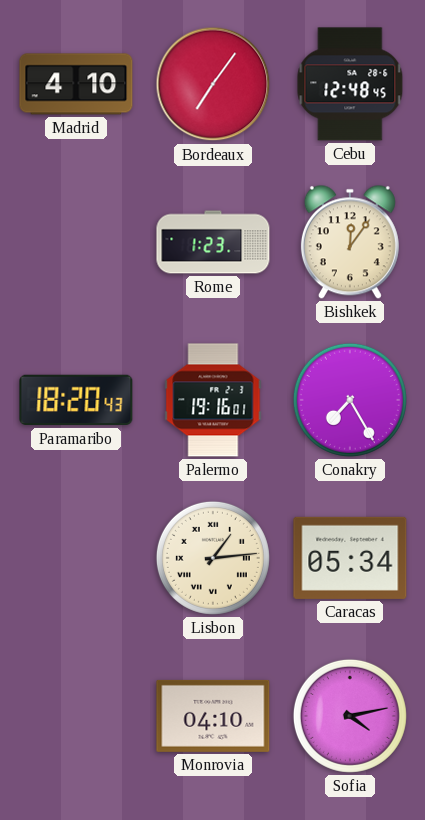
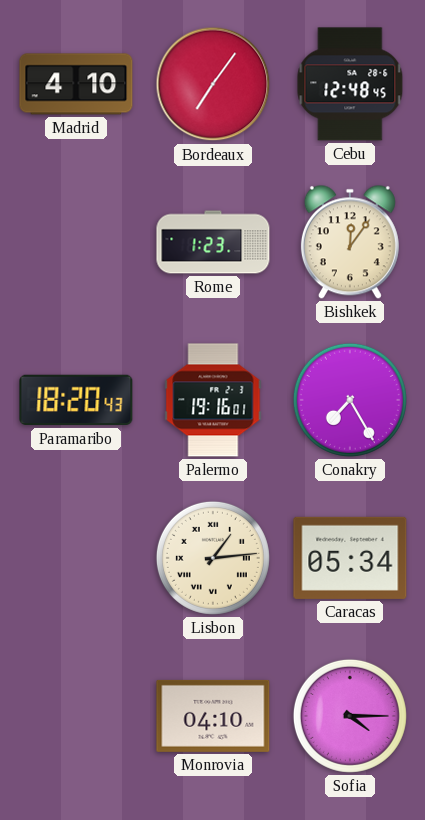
Sofia: 4:13 -> 4:15
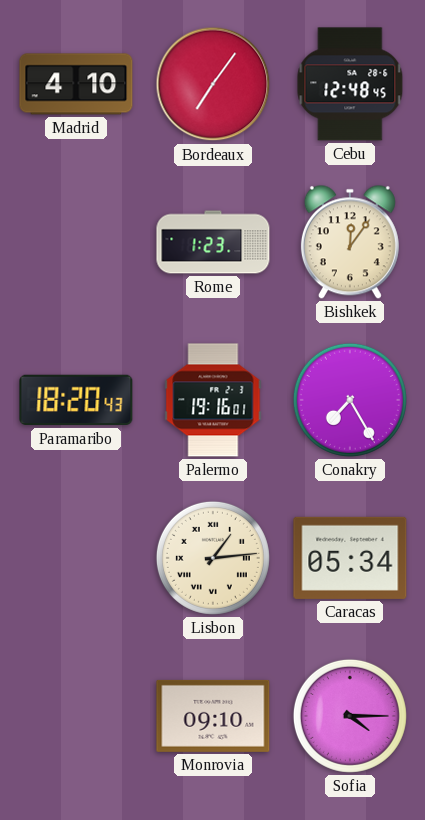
Monrovia: 04:10 -> 09:10
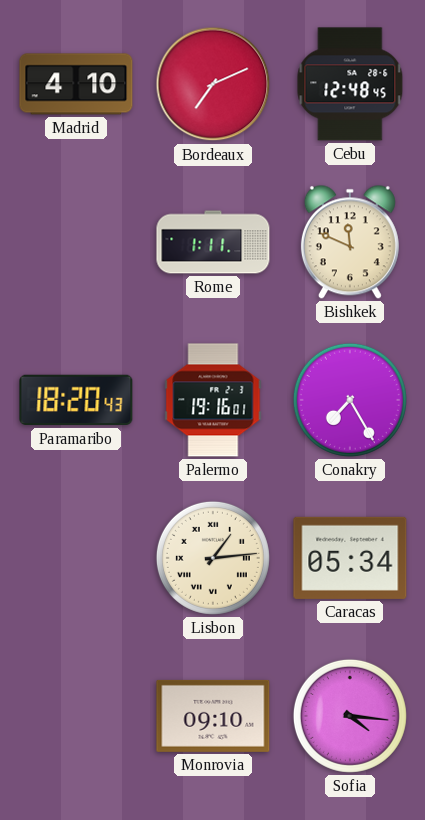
Bordeaux: 7:06 -> 7:11
Rome: 1:23 -> 1:11
Bishkek: 12:06 -> 11:49
Sofia: 4:15 -> 4:16
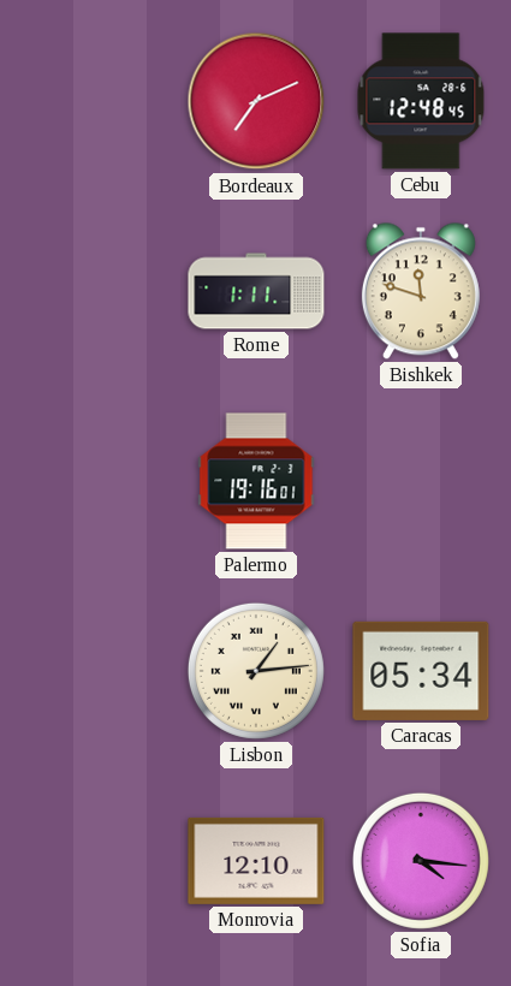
Madrid: 4:10 -> none
Bishkek: 11:49 -> 11:48
Paramaribo: 18:20 -> none
Conakry: 7:25 -> none
Monrovia: 09:10 -> 12:10
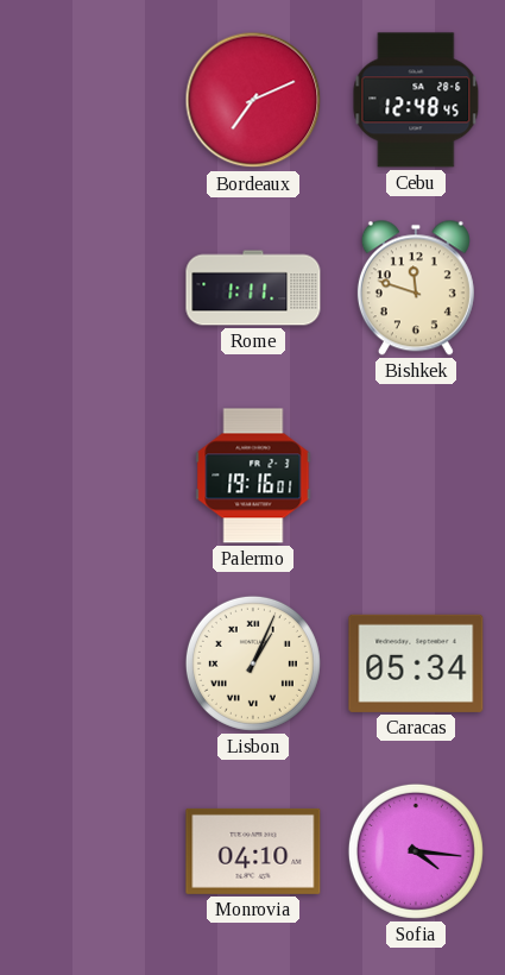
Lisbon: 1:14 -> 1:04
Monrovia: 12:10 -> 04:10
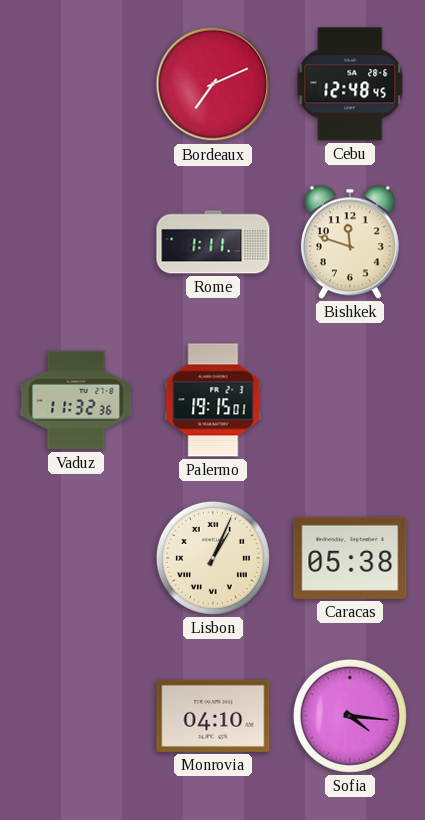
Vaduz: none -> 11:32
Palermo: 19:16 -> 19:15
Caracas: 05:34 -> 05:38
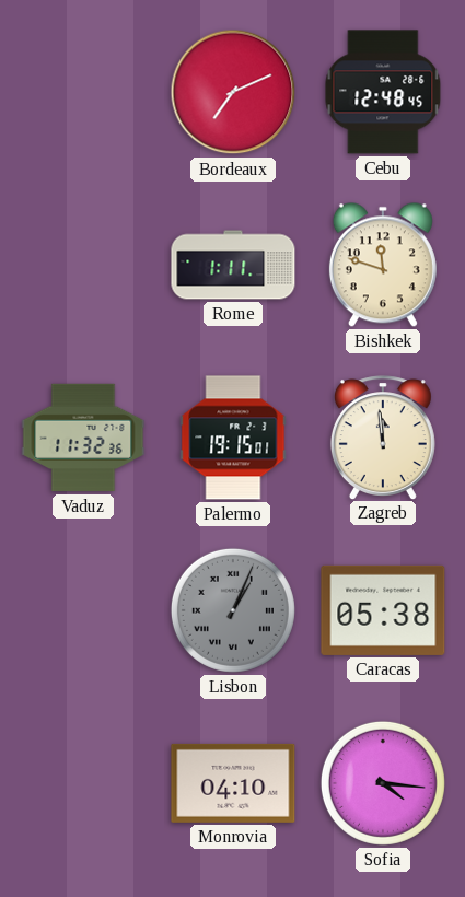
Zagreb: none -> 11:59
Lisbon dial: cream -> grey
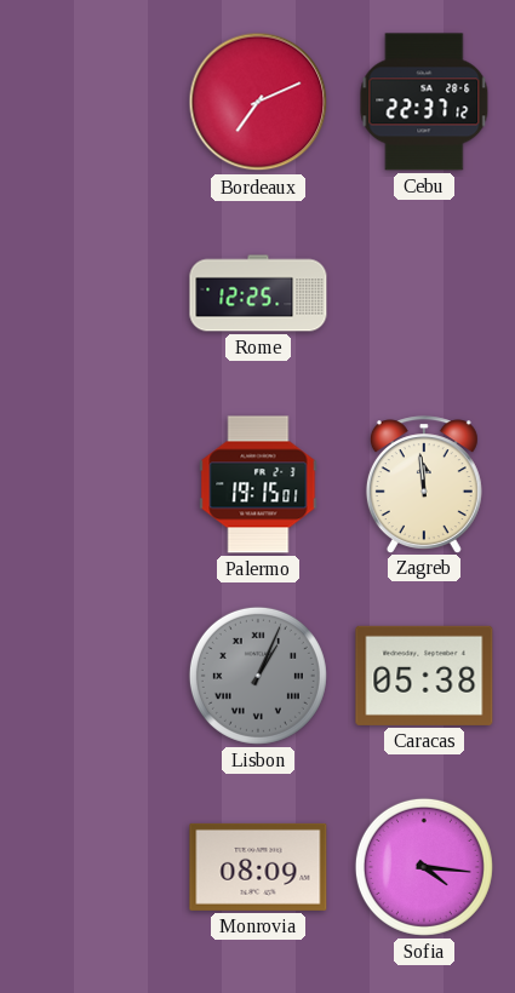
Cebu: 12:48 -> 22:37
Rome: 1:11 -> 12:25
Bishkek: 11:48 -> none
Vaduz: 11:32 -> none
Monrovia: 04:10 -> 08:09
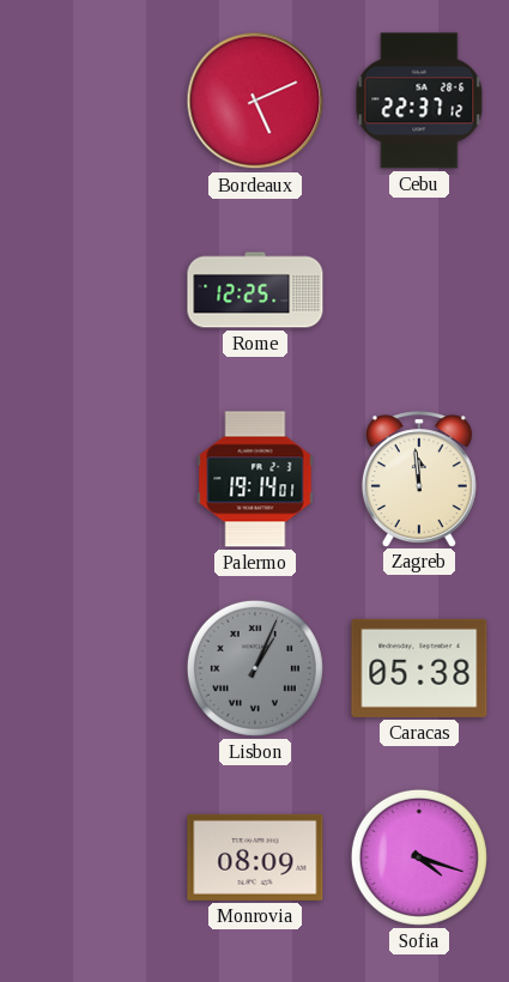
Bordeaux: 7:11 -> 5:11
Palermo: 19:15 -> 19:14
Sofia: 4:16 -> 4:18
